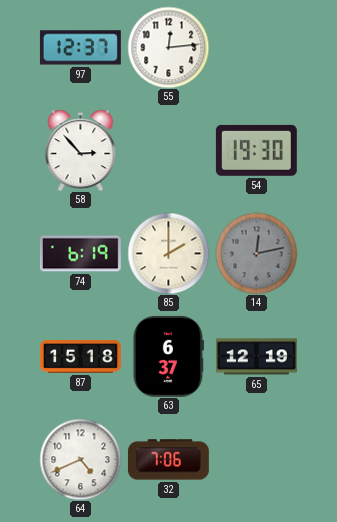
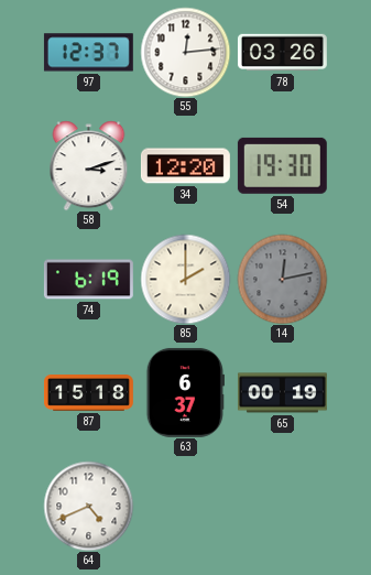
78: none -> 03:26
58: 2:53 -> 3:12
34: none -> 12:20
65: 12:19 -> 00:19
32: 7:06 -> none
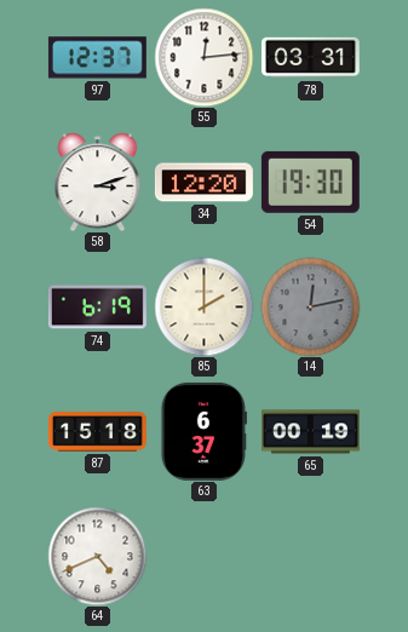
78: 03:26 -> 03:31
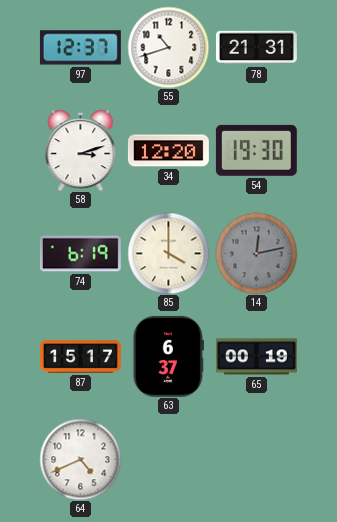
55: 12:14 -> 10:42
78: 03:31 -> 21:31
85: 2:00 -> 4:00
87: 15:18 -> 15:17
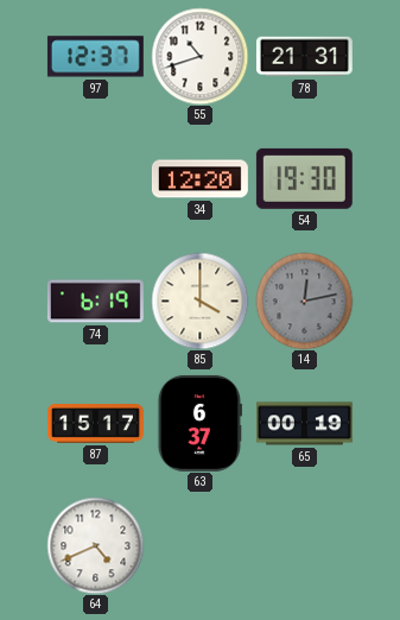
58: 3:12 -> none
